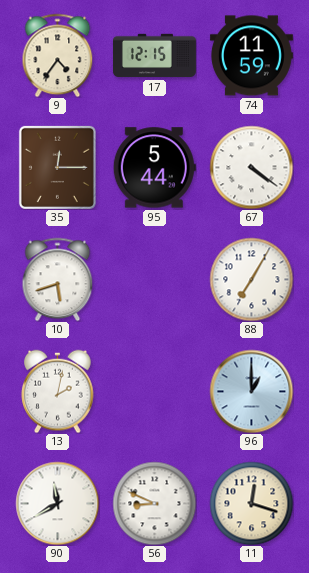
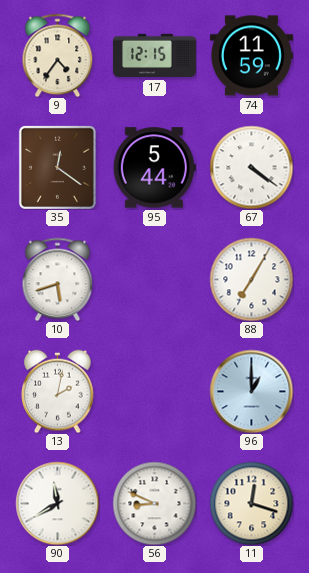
35: 12:15 -> 12:21
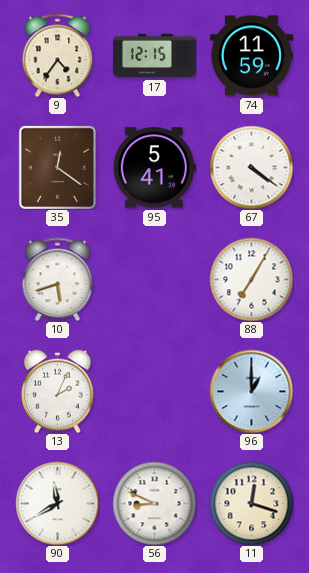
95: 5:44 -> 5:41
13: 2:02 -> 2:04
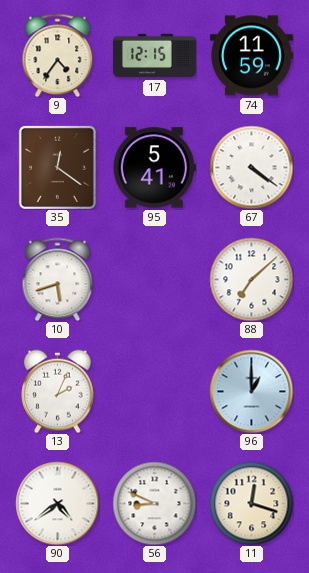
88: 7:05 -> 7:08
90: 11:40 -> 4:39
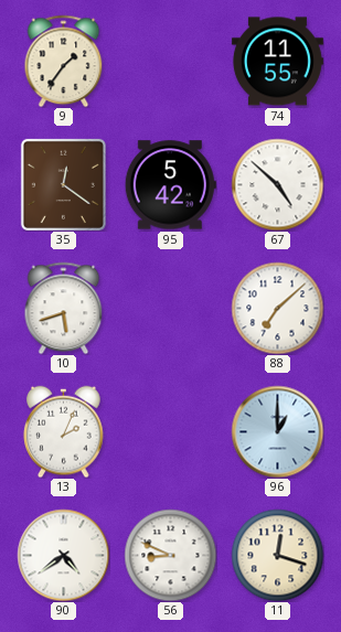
9: 4:36 -> 1:36
17: 12:15 -> none
74: 11:59 -> 11:55
95: 5:41 -> 5:42
67: 4:21 -> 4:52
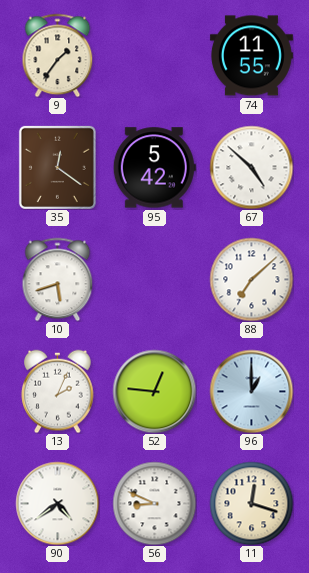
52: none -> 12:46
